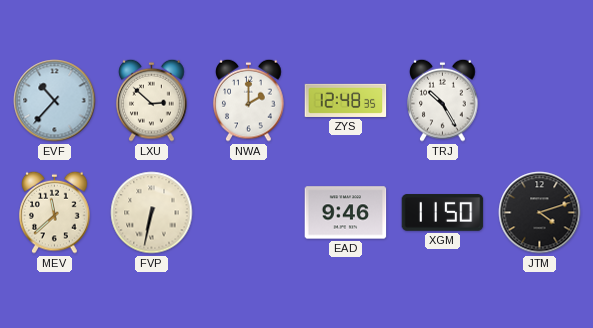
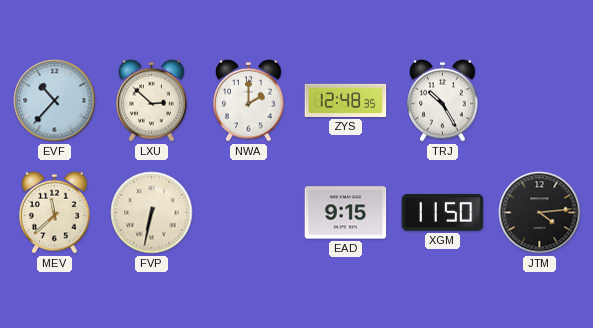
EAD: 9:46 -> 9:15
JTM: 4:12 -> 4:14
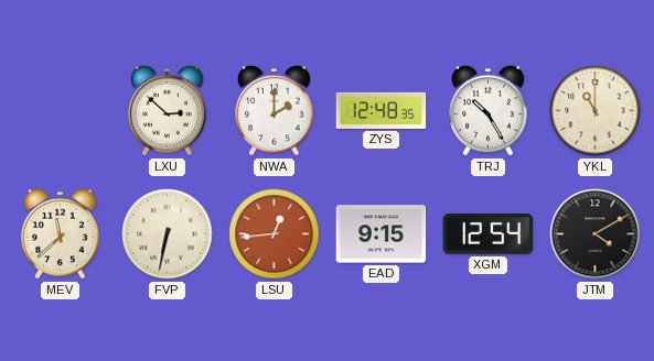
EVF: 10:37 -> none
YKL: none -> 11:00
LSU: none -> 12:44
XGM: 11:50 -> 12:54
JTM: 4:14 -> 4:10
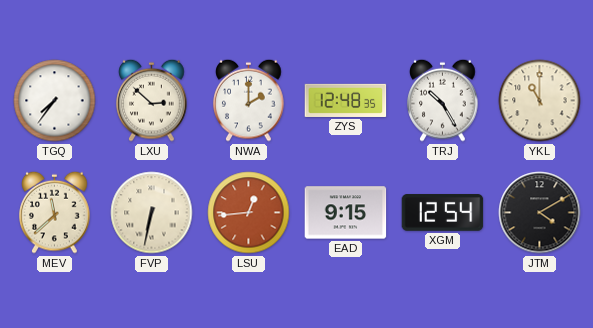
TGQ: none -> 7:36
